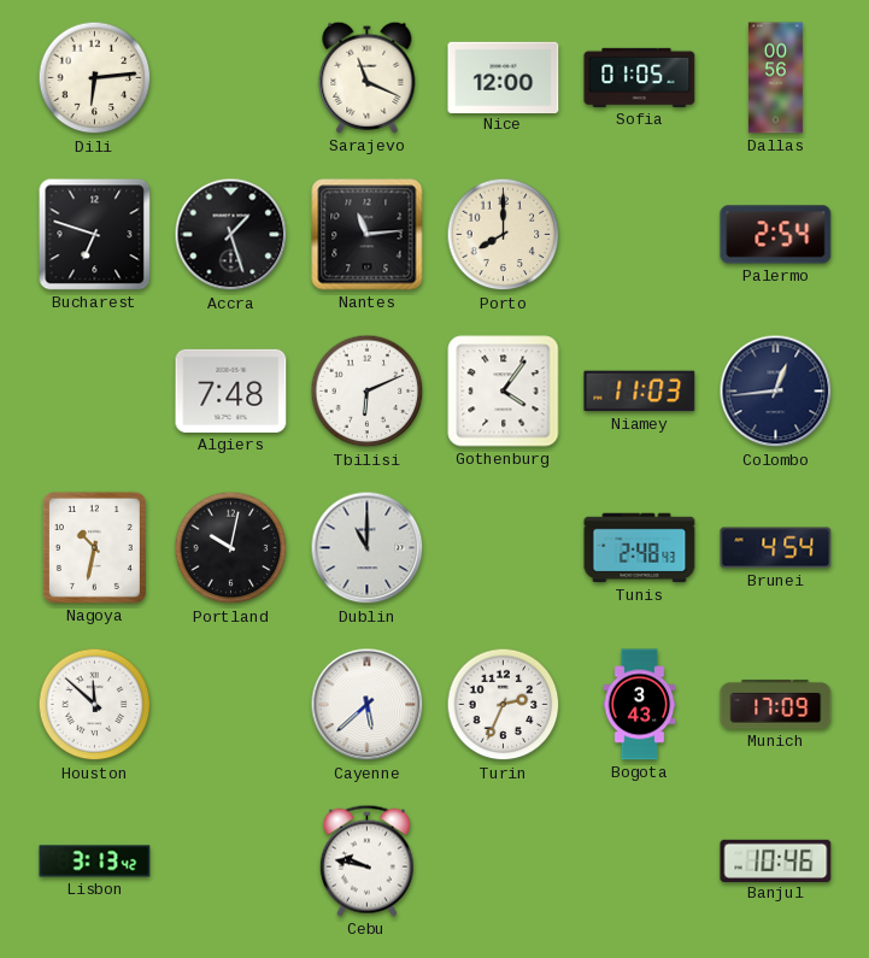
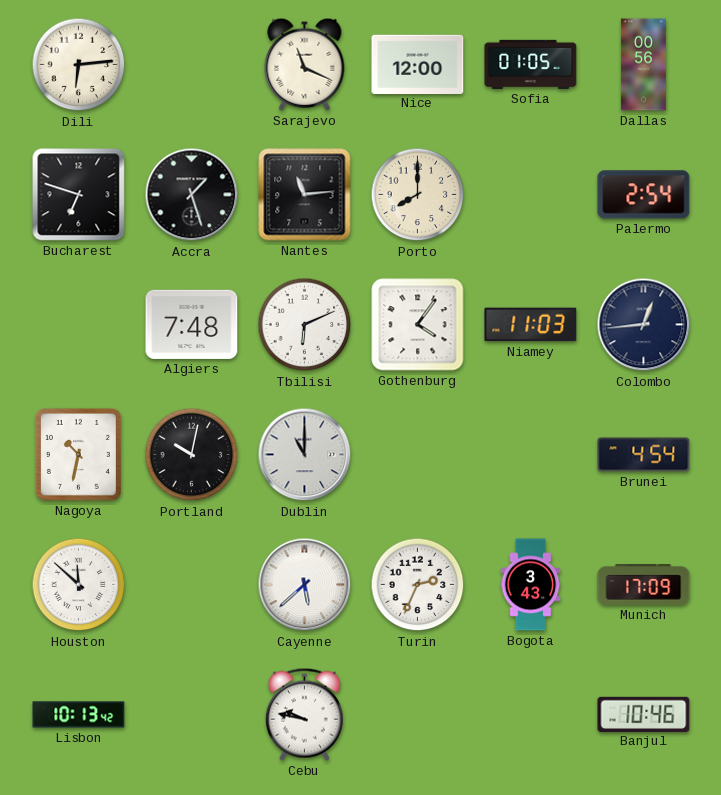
Tunis: 2:48 -> none
Lisbon: 3:13 -> 10:13
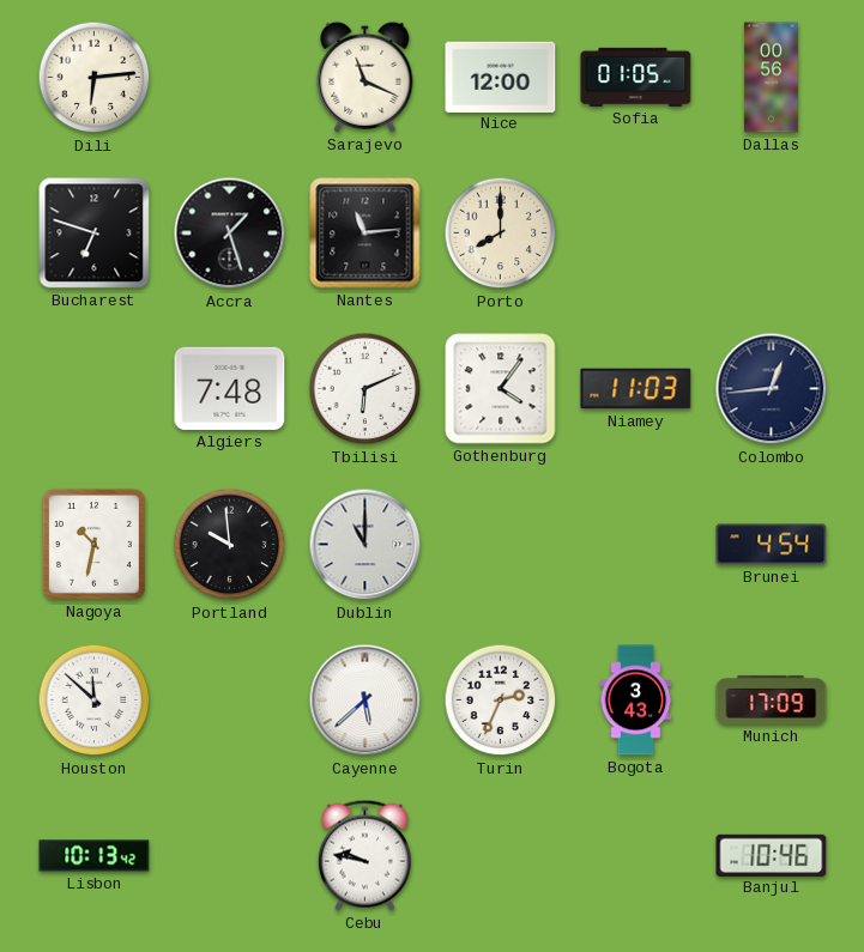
Palermo: 2:54 -> none
Portland: 10:02 -> 9:59
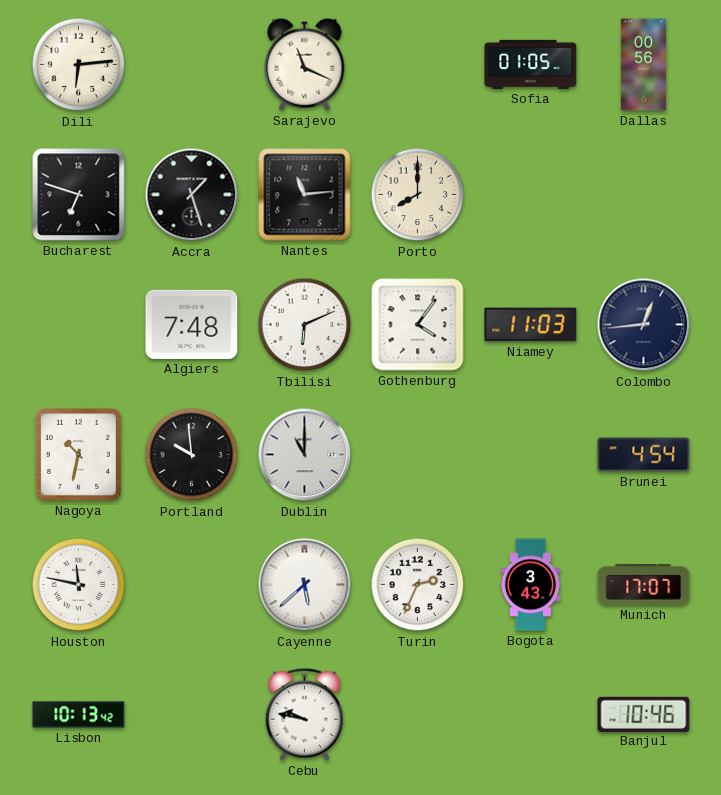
Nice: 12:00 -> none
Houston: 11:52 -> 11:47
Munich: 17:09 -> 17:07
